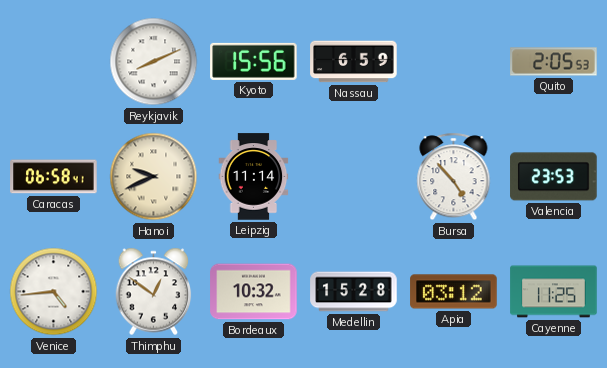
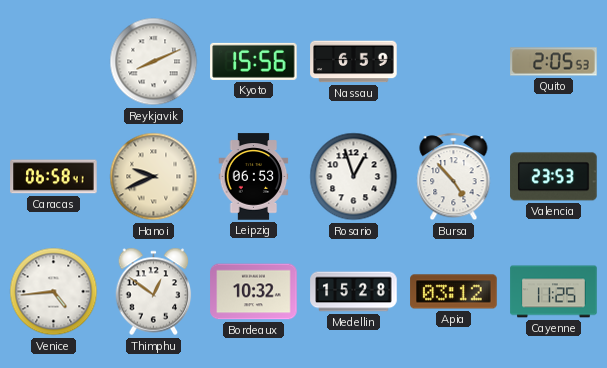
Leipzig: 11:14 -> 06:53
Rosario: none -> 12:57
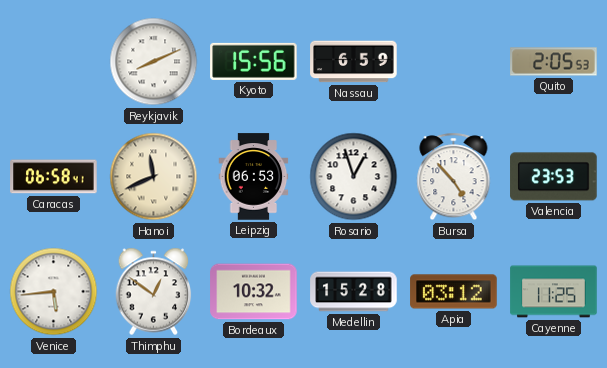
Hanoi: 9:41 -> 11:41
Venice: 4:44 -> 5:44
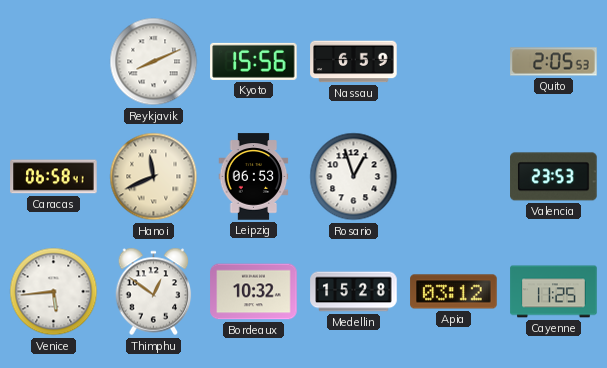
Bursa: 4:53 -> none
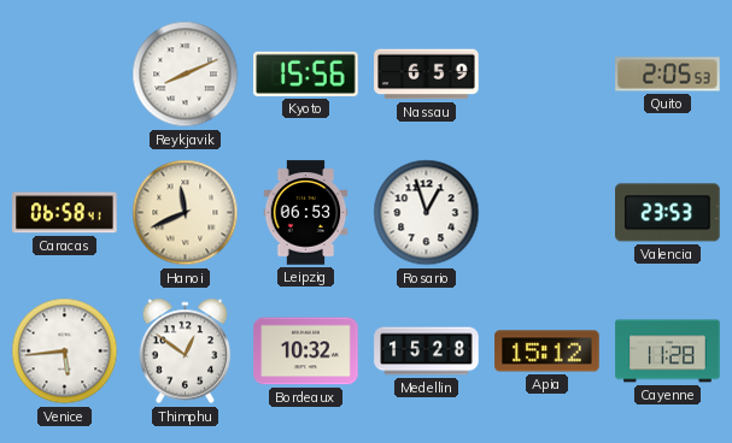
Apia: 03:12 -> 15:12
Cayenne: 11:25 -> 11:28
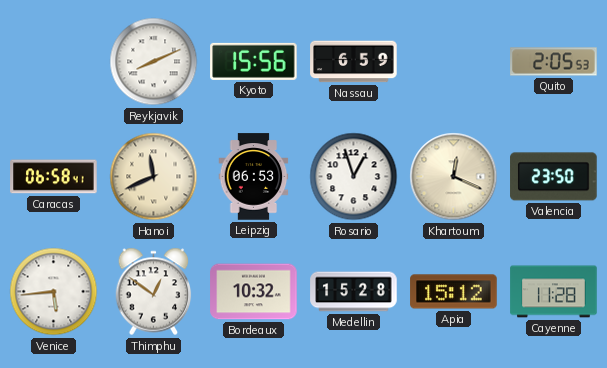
Khartoum: none -> 12:19
Valencia: 23:53 -> 23:50
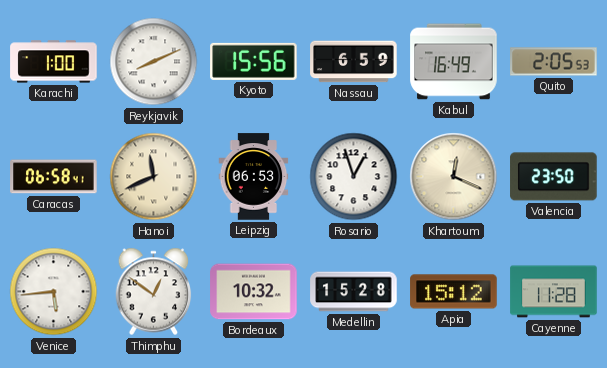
Karachi: none -> 1:00
Kabul: none -> 16:49
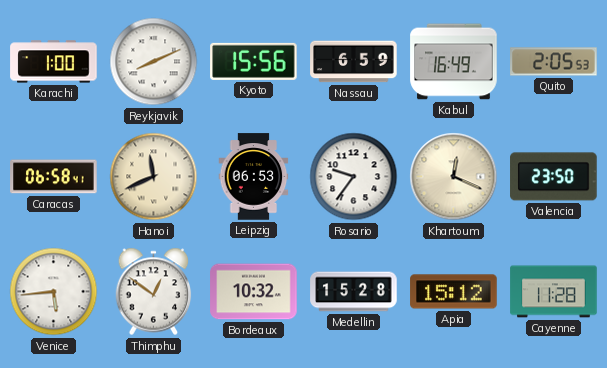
Rosario: 12:57 -> 9:36
